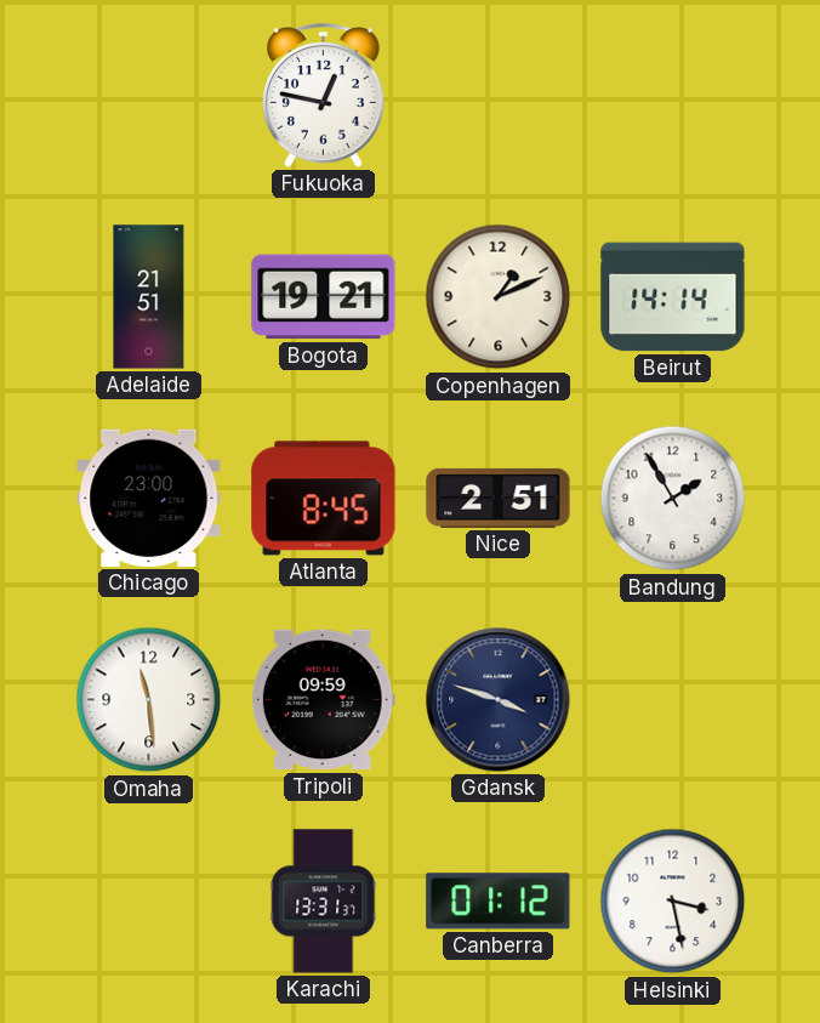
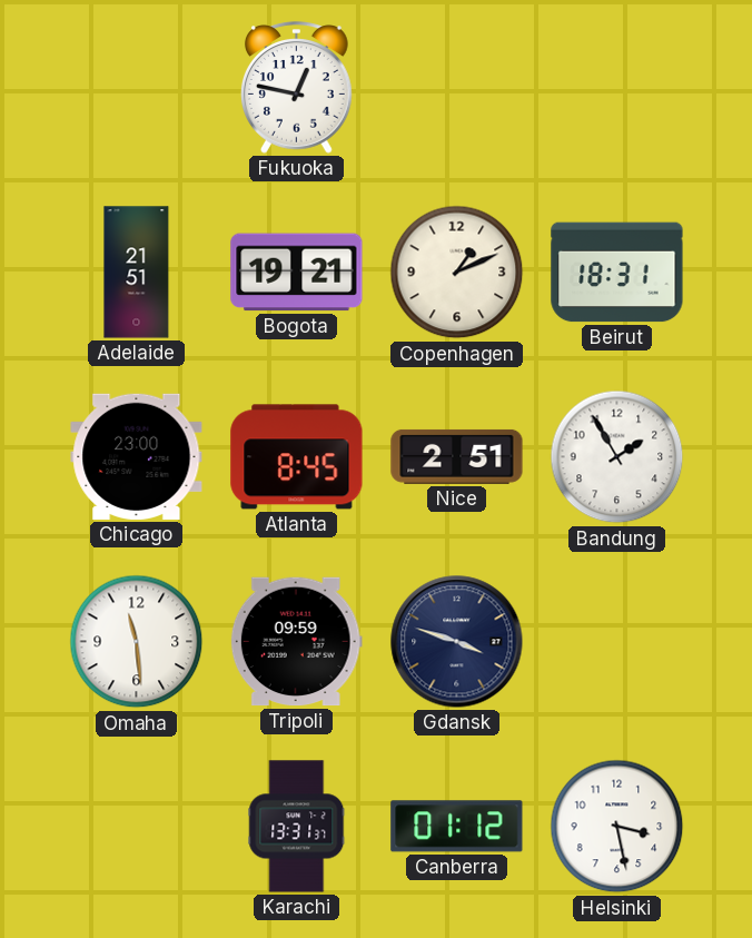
Beirut: 14:14 -> 18:31
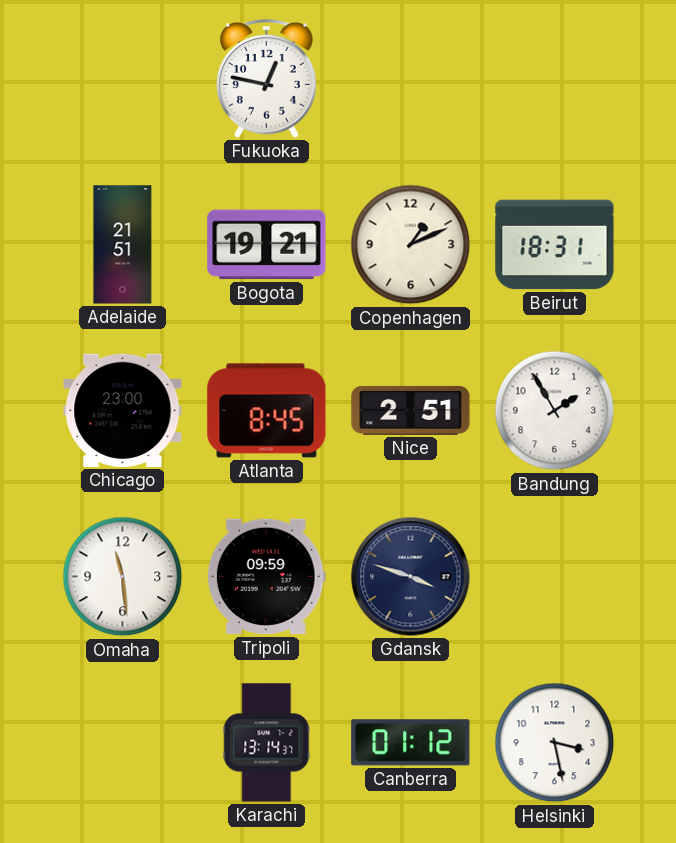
Karachi: 13:31 -> 13:14
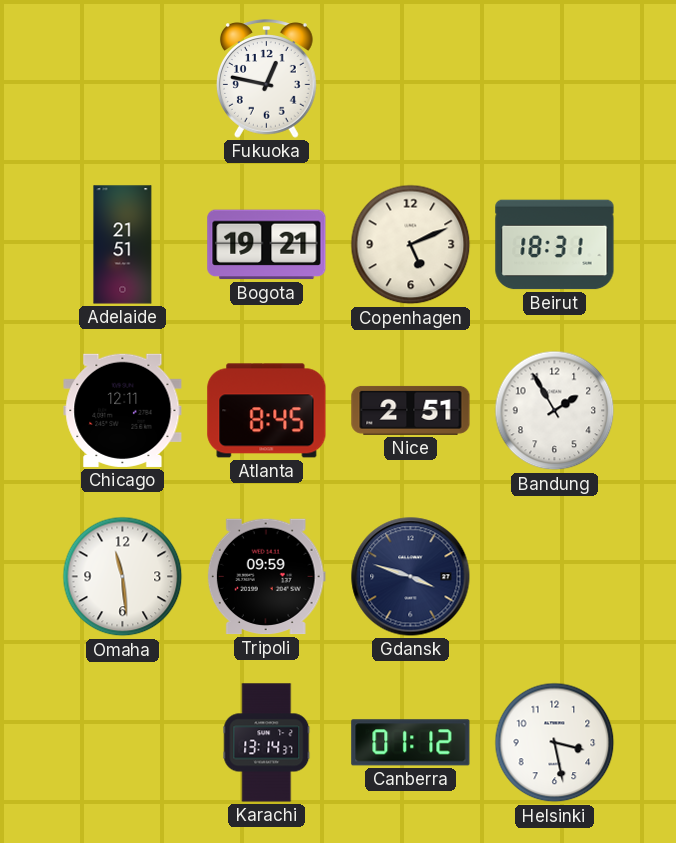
Copenhagen: 1:11 -> 5:11
Chicago: 23:00 -> 12:11
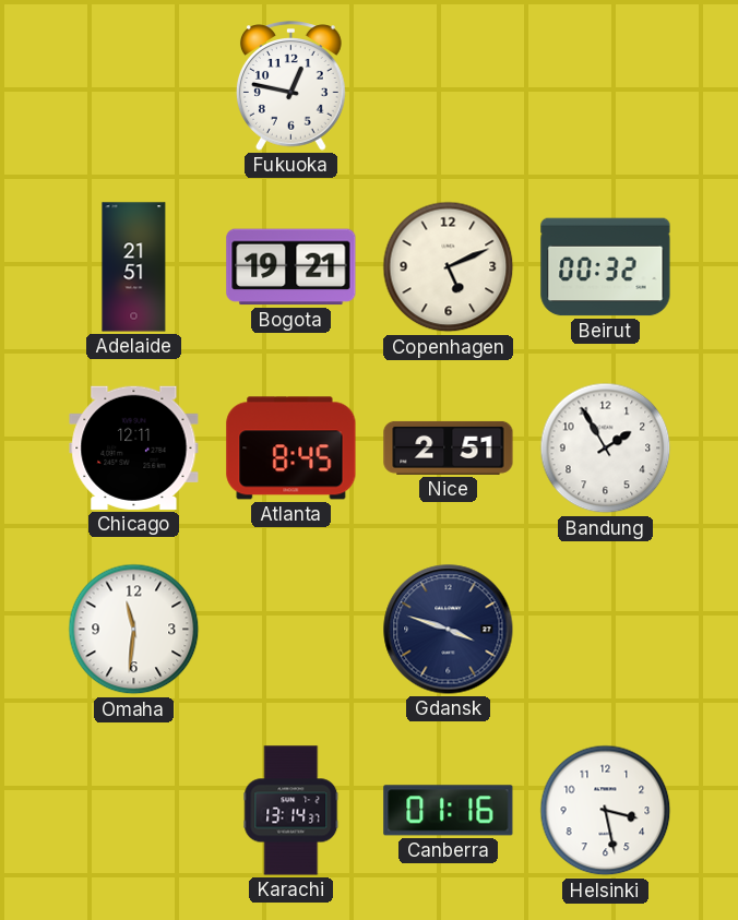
Beirut: 18:31 -> 00:32
Omaha: 11:29 -> 11:31
Tripoli: 09:59 -> none
Canberra: 01:12 -> 01:16
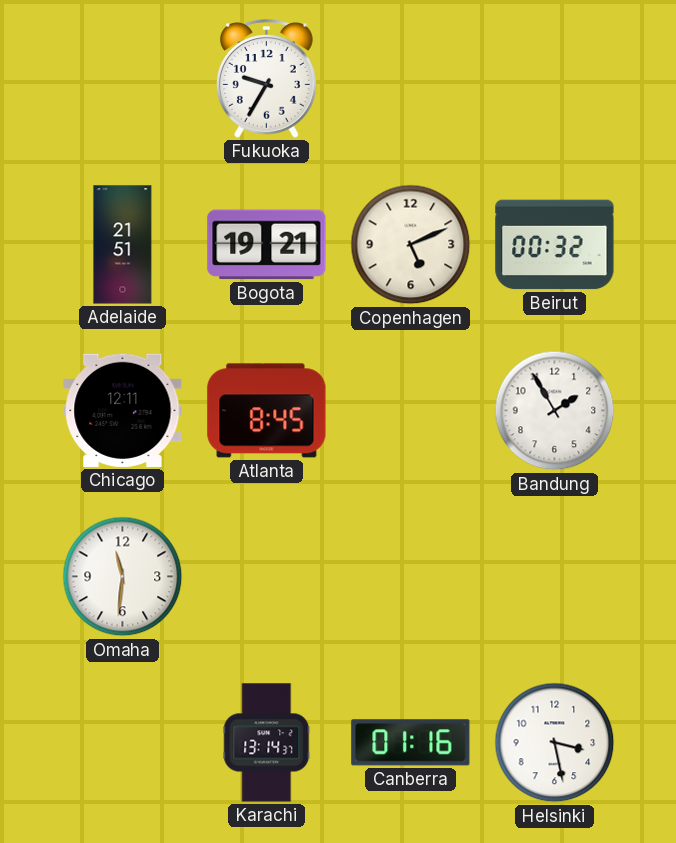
Fukuoka: 12:47 -> 9:35
Nice: 2:51 -> none
Gdansk: 3:48 -> none
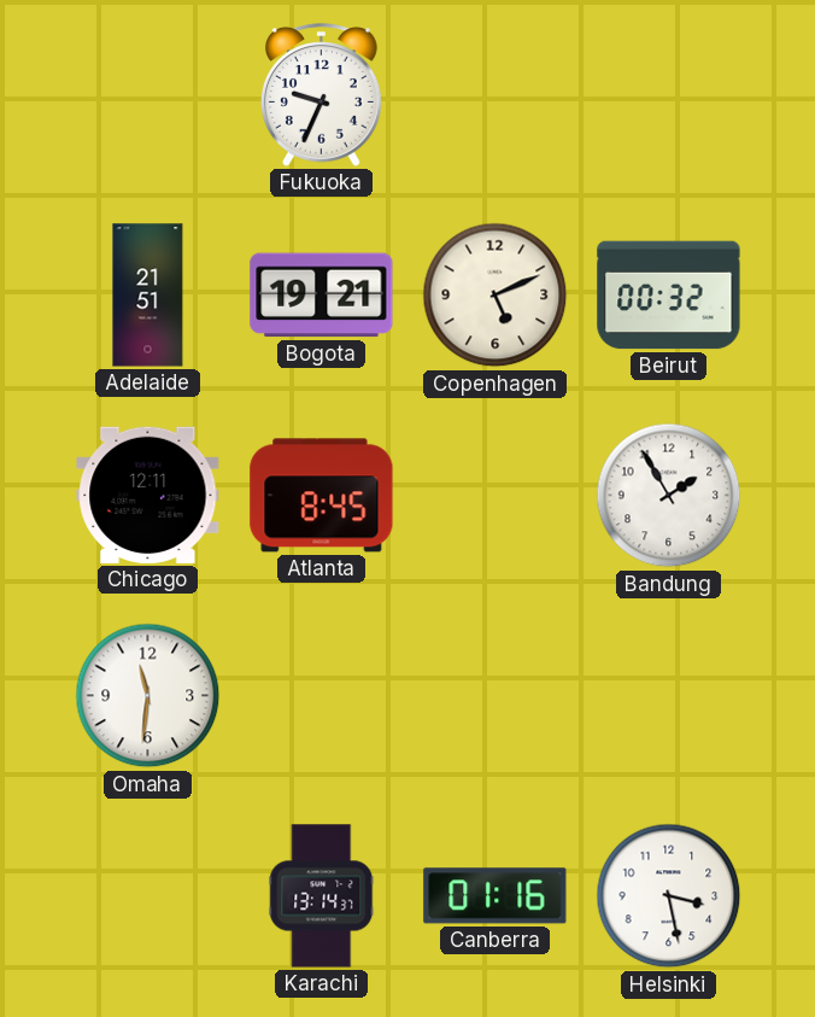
Fukuoka: 9:35 -> 9:34
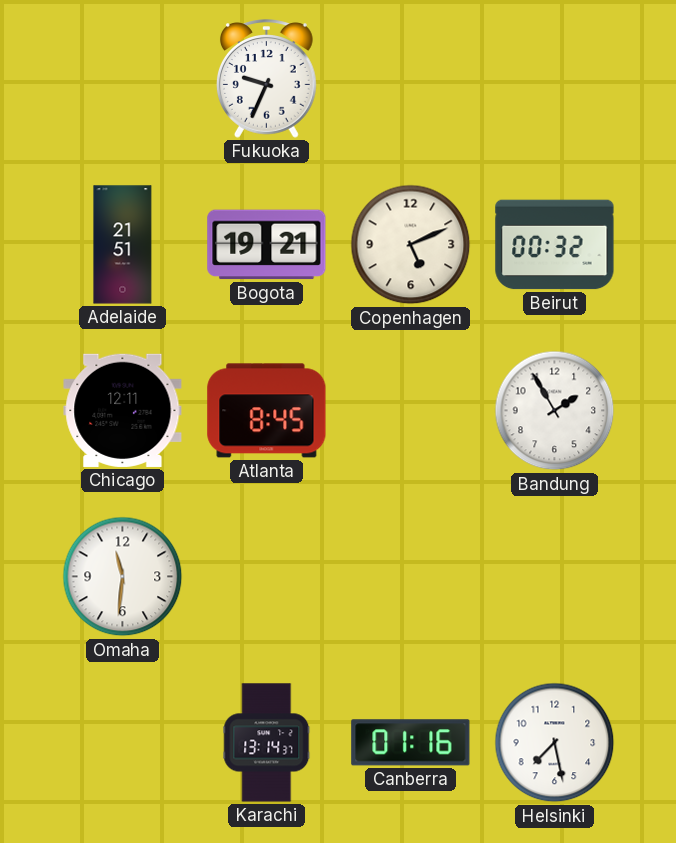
Helsinki: 3:28 -> 7:28
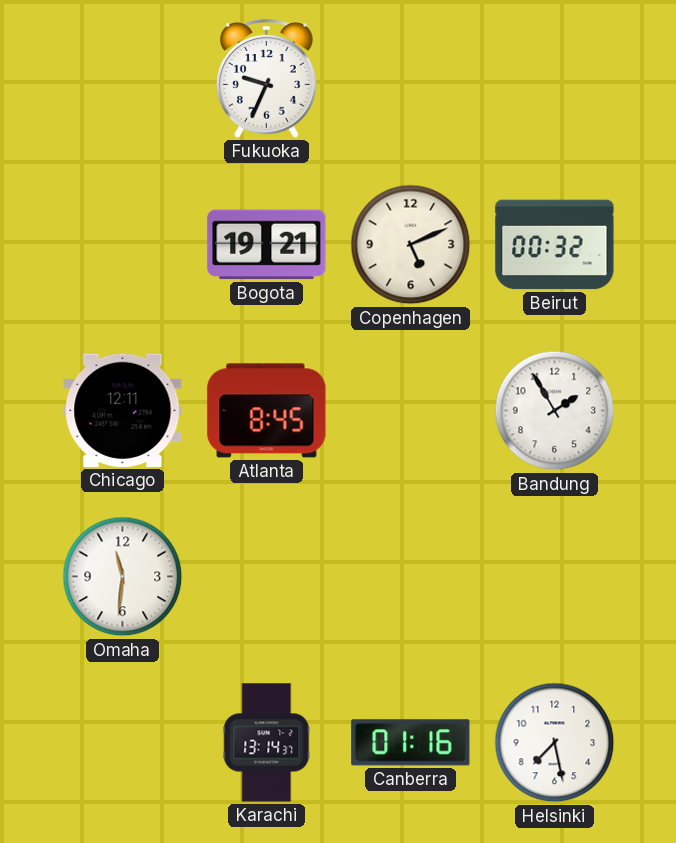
Adelaide: 21:51 -> none
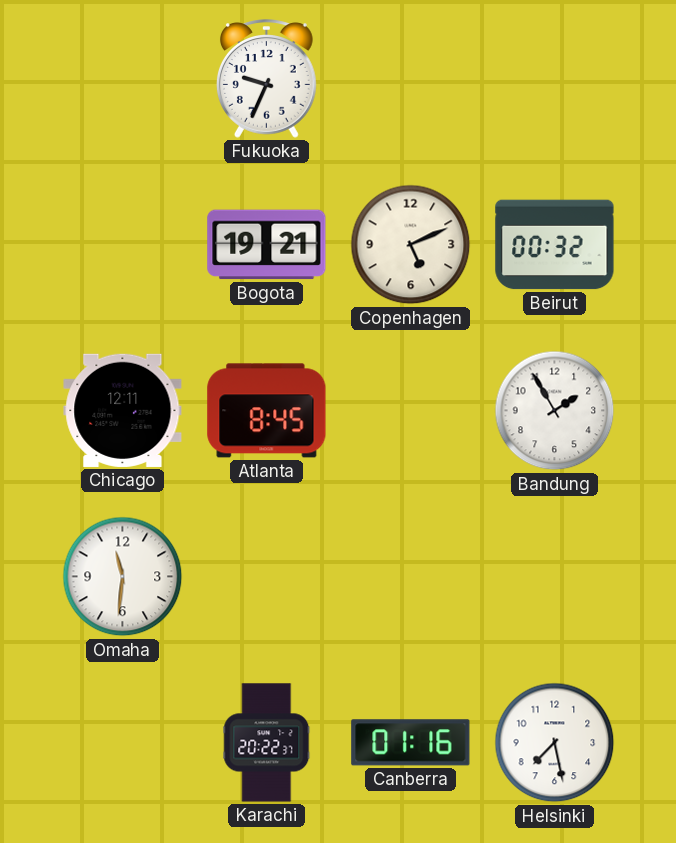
Karachi: 13:14 -> 20:22
